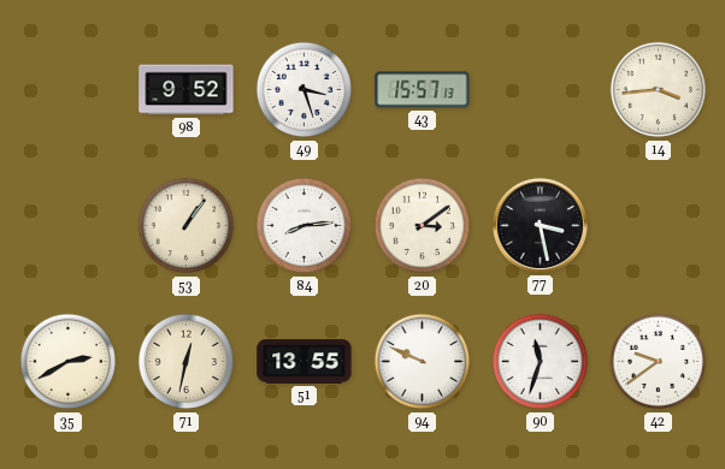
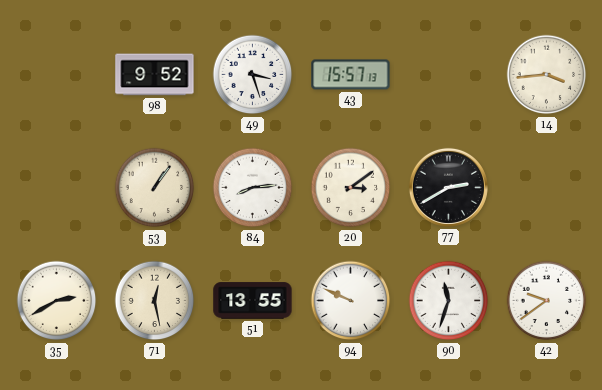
77: 3:28 -> 2:40
71: 12:32 -> 12:28
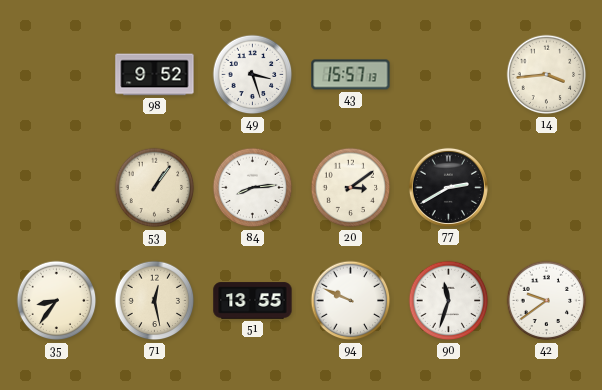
35: 2:40 -> 8:36
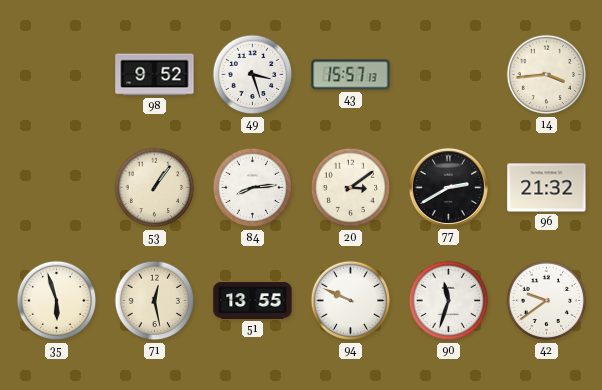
96: none -> 21:32
35: 8:36 -> 5:57
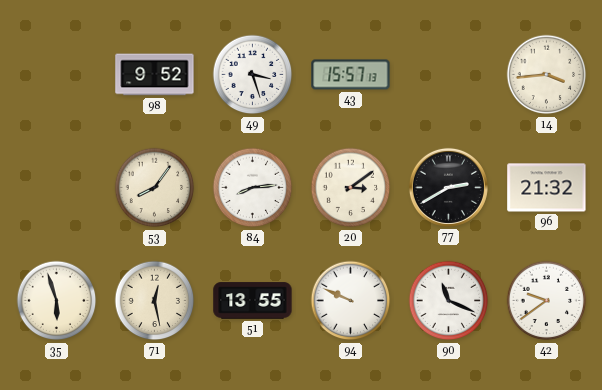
53: 1:06 -> 8:06
90: 11:33 -> 11:19
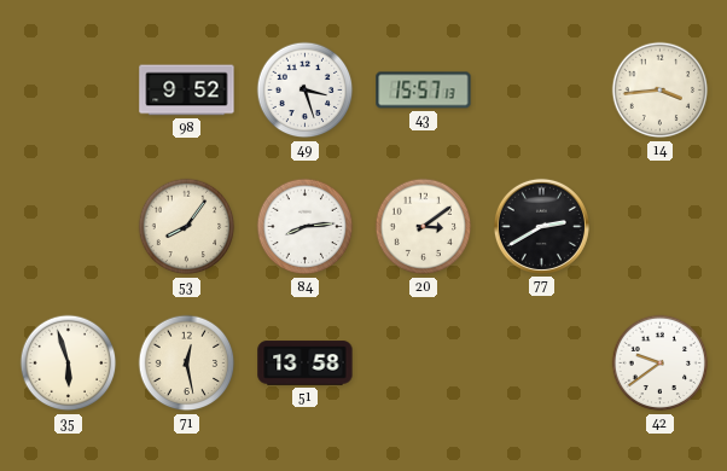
96: 21:32 -> none
51: 13:55 -> 13:58
94: 9:49 -> none
90: 11:19 -> none
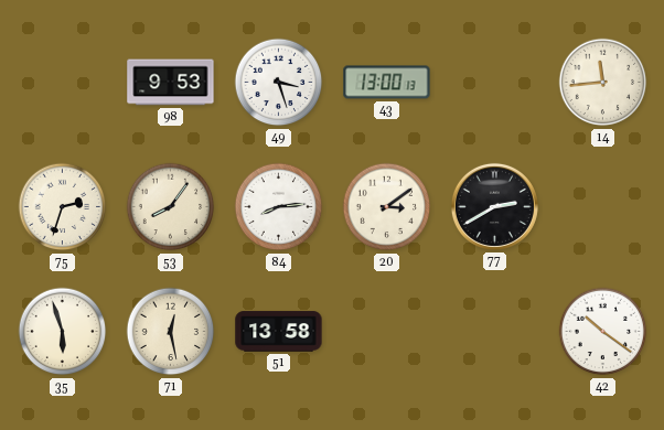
98: 9:52 -> 9:53
43: 15:57 -> 13:00
14: 3:44 -> 11:44
75: none -> 2:33
42: 9:39 -> 10:21
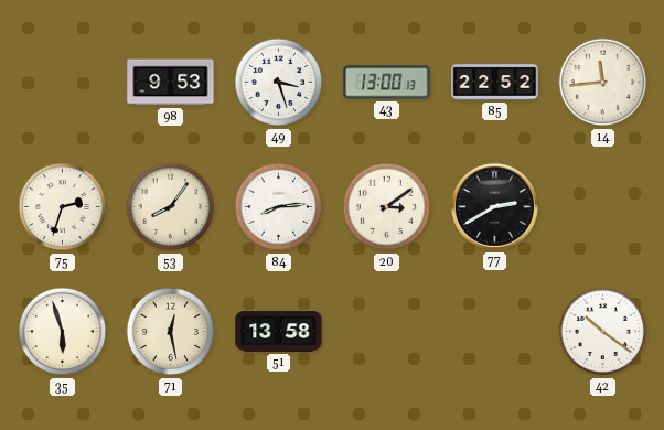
85: none -> 22:52
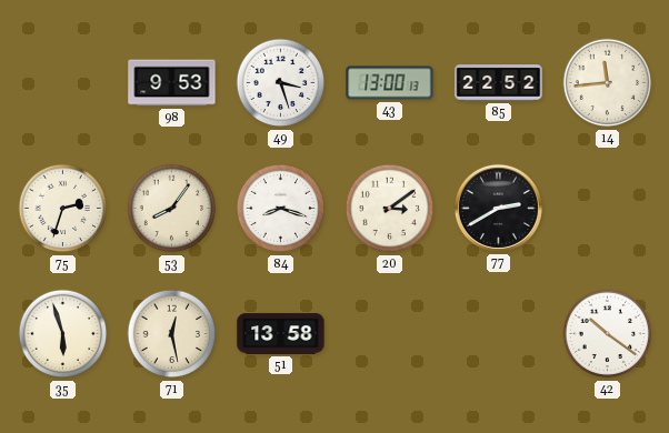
84: 8:14 -> 8:18
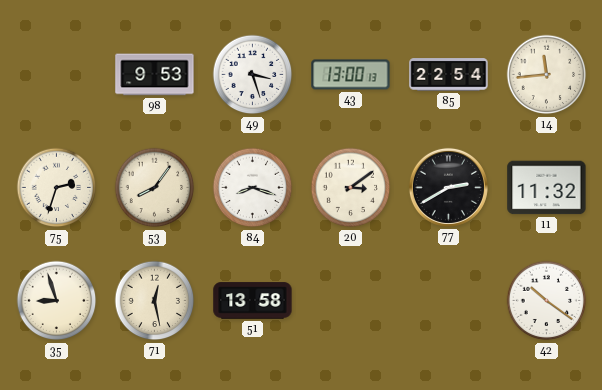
85: 22:52 -> 22:54
11: none -> 11:32
35: 5:57 -> 8:57
